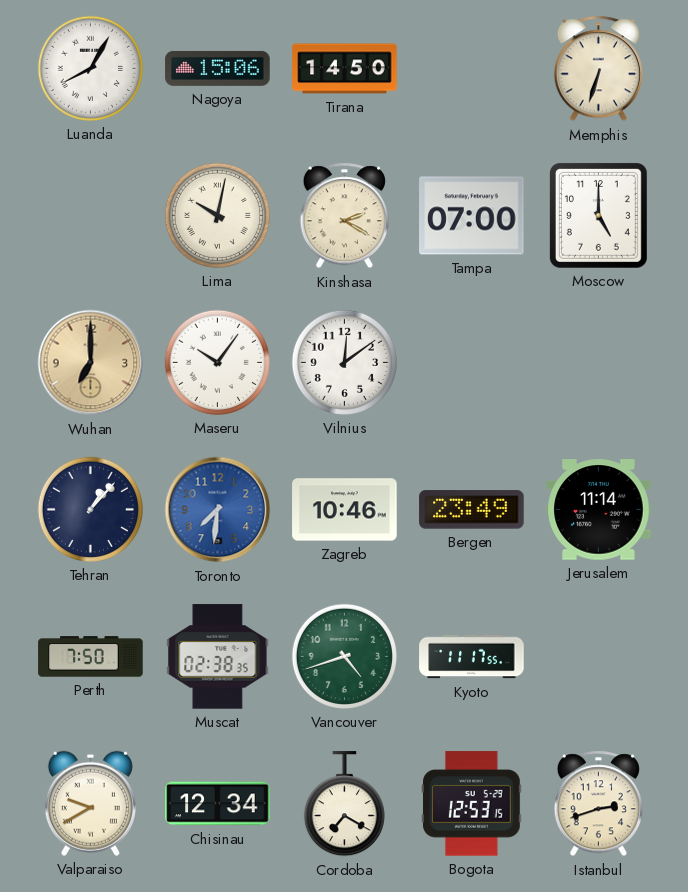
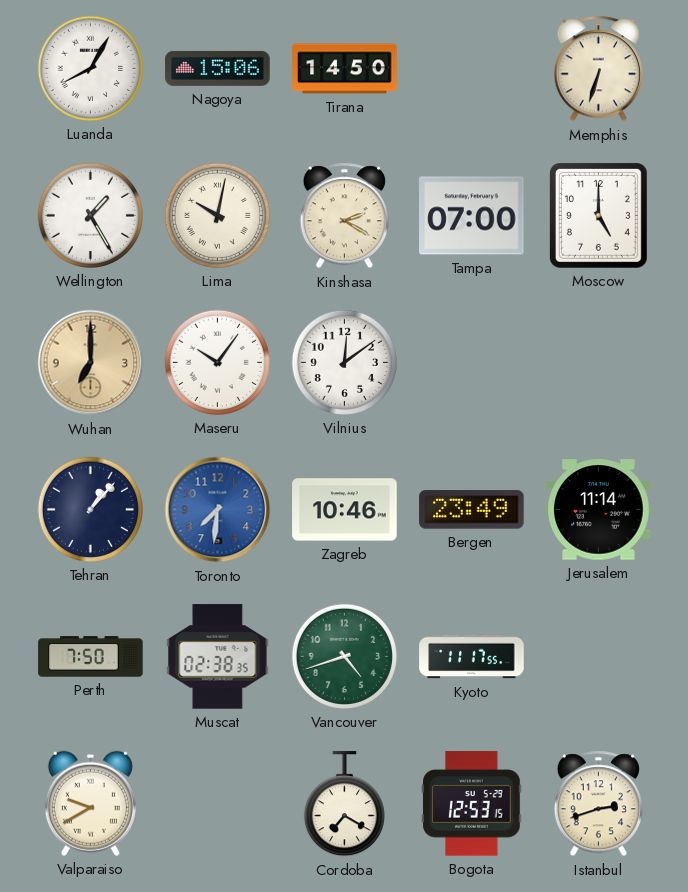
Wellington: none -> 1:25
Chisinau: 12:34 -> none
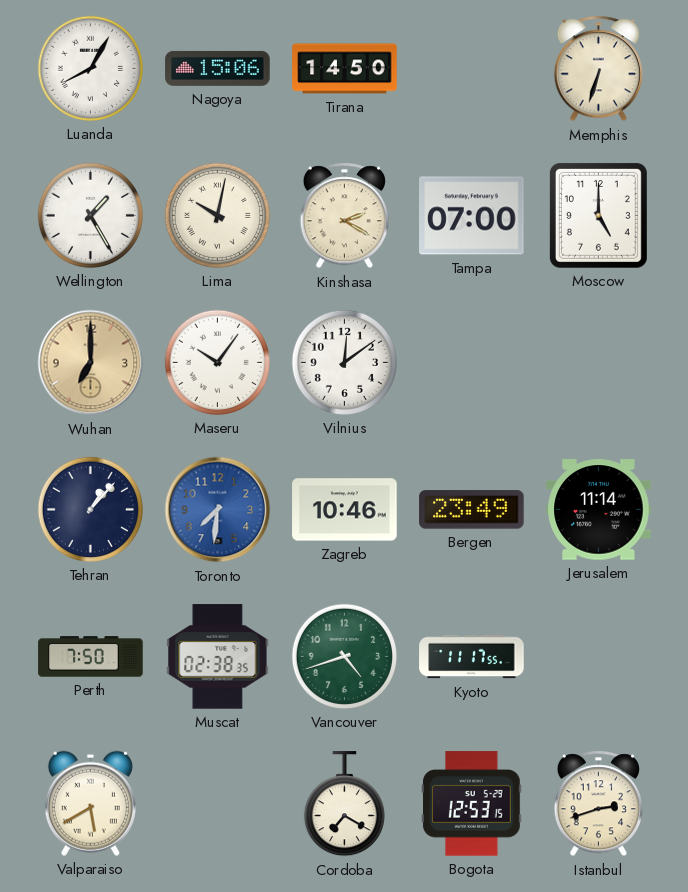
Valparaiso: 9:40 -> 5:40
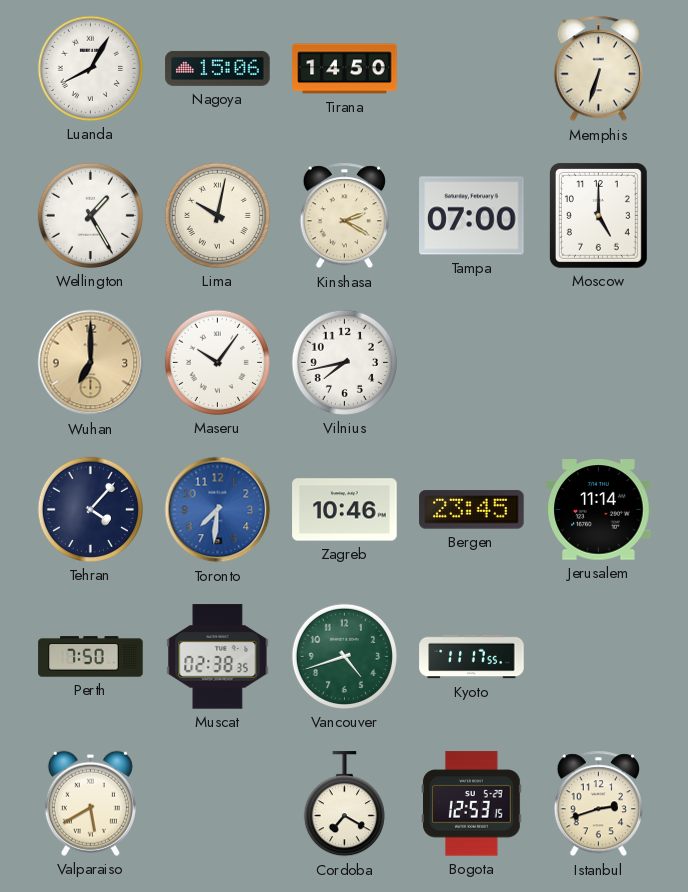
Vilnius: 12:09 -> 7:43
Tehran: 1:07 -> 4:07
Bergen: 23:49 -> 23:45
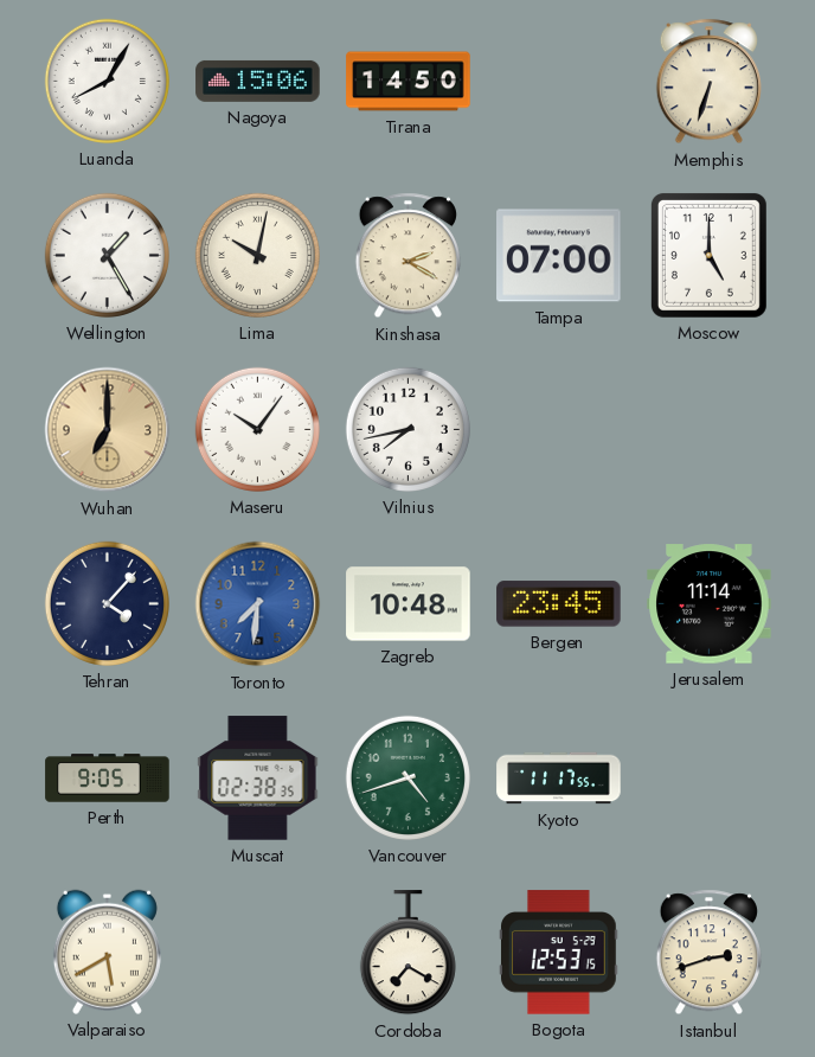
Zagreb: 10:46 -> 10:48
Perth: 7:50 -> 9:05
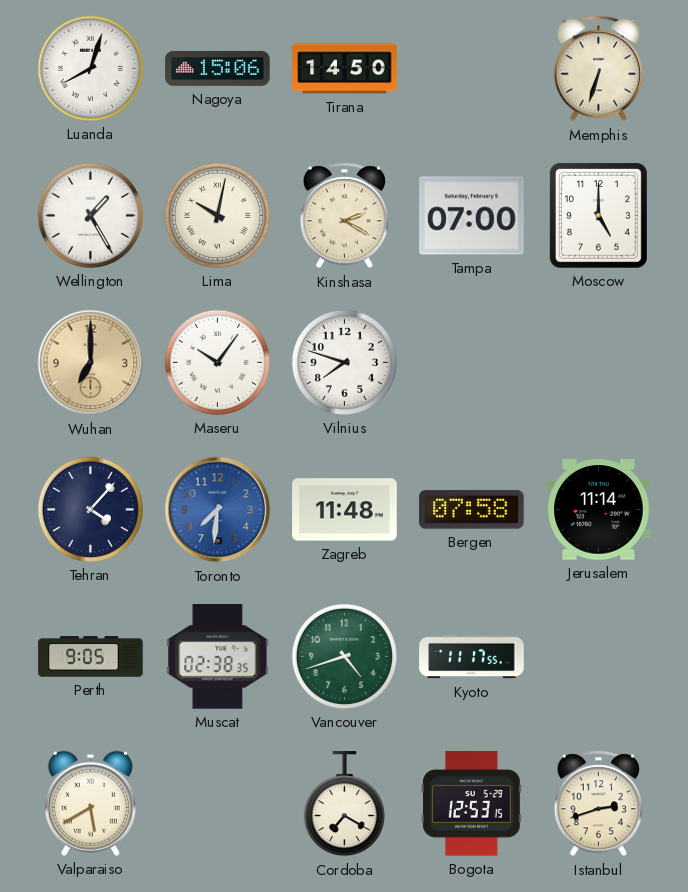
Luanda: 8:05 -> 8:03
Vilnius: 7:43 -> 7:48
Zagreb: 10:48 -> 11:48
Bergen: 23:45 -> 07:58
